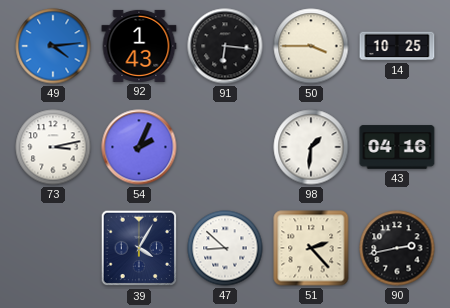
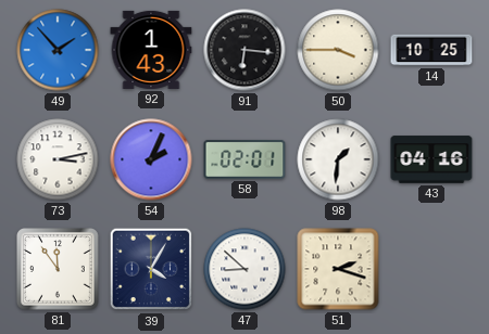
49: 4:14 -> 1:53
58: none -> 02:01
81: none -> 11:54
51: 2:23 -> 2:18
90: 2:43 -> none
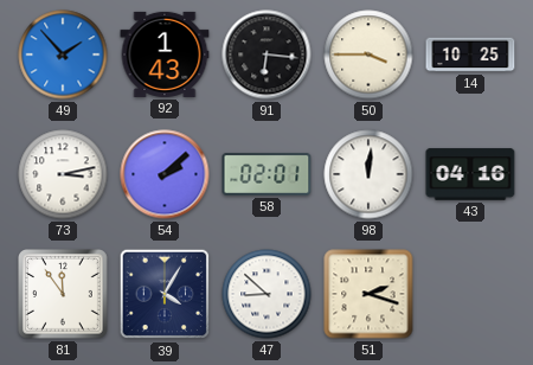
54: 2:04 -> 2:08
98: 1:31 -> 12:01
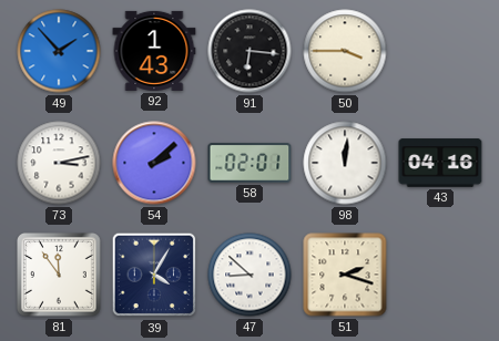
14: 10:25 -> none
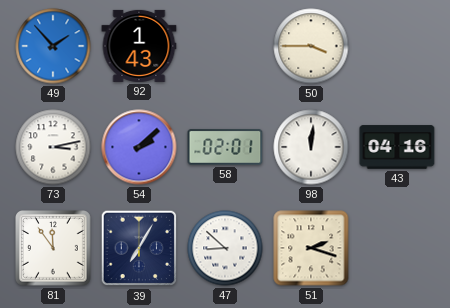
91: 6:16 -> none
39: 4:05 -> 7:05
